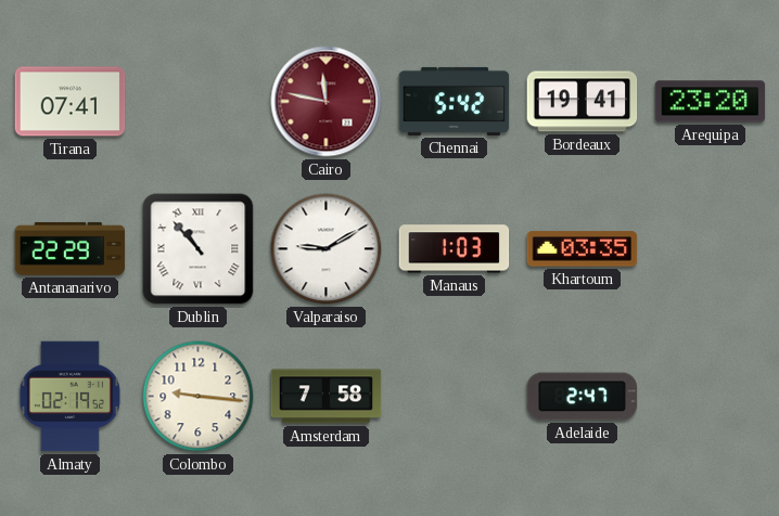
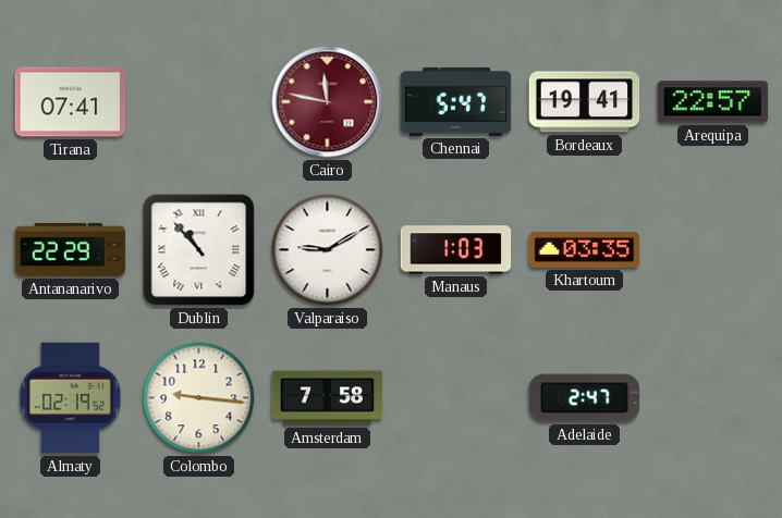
Chennai: 5:42 -> 5:47
Arequipa: 23:20 -> 22:57
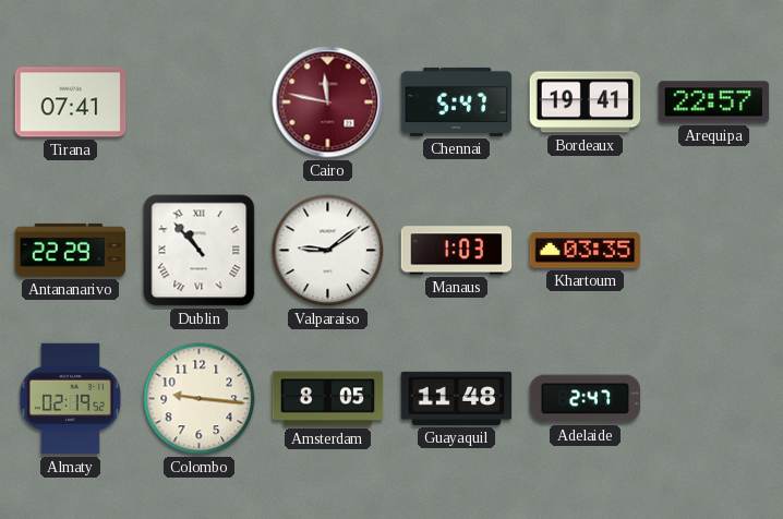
Valparaiso: 9:10 -> 9:09
Amsterdam: 7:58 -> 8:05
Guayaquil: none -> 11:48
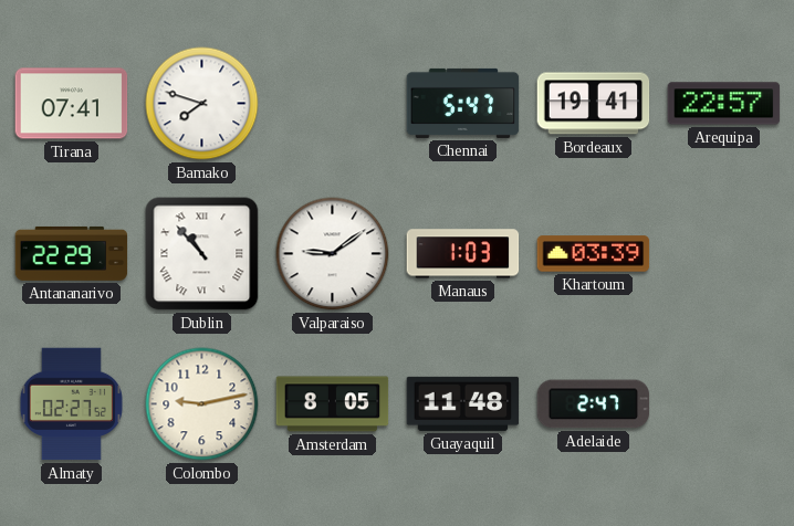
Bamako: none -> 7:48
Cairo: 11:47 -> none
Khartoum: 03:35 -> 03:39
Almaty: 02:19 -> 02:27
Colombo: 9:16 -> 9:13
